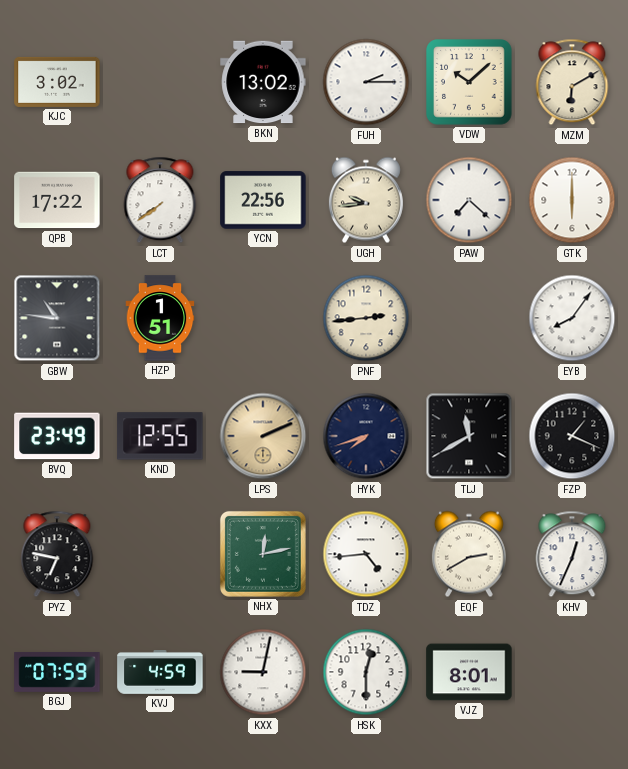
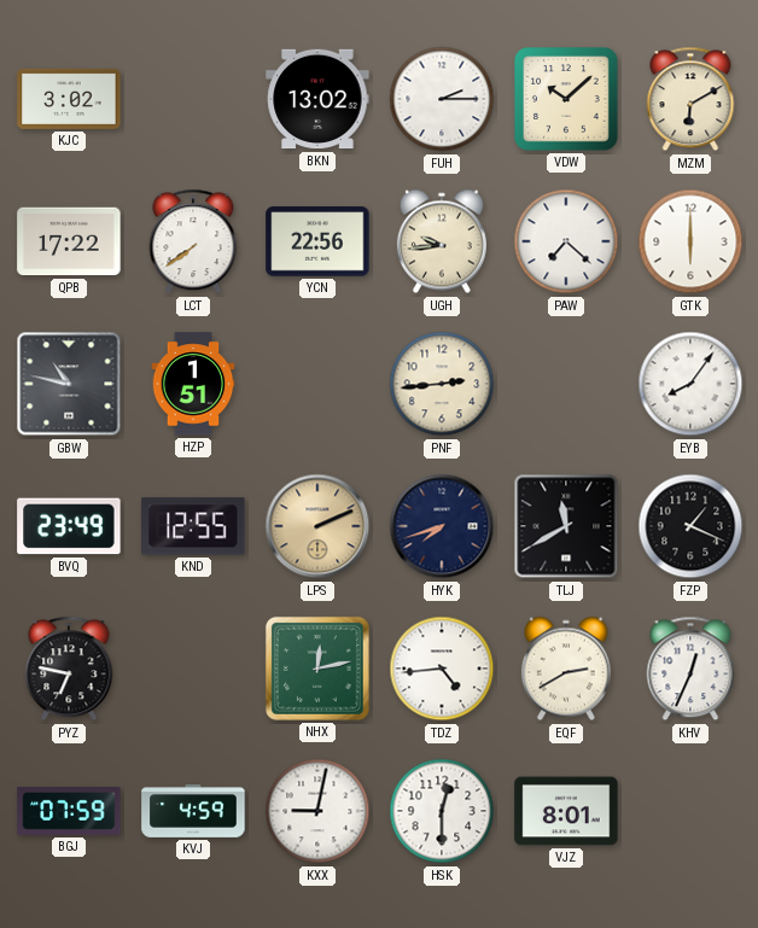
GBW: 10:46 -> 10:47
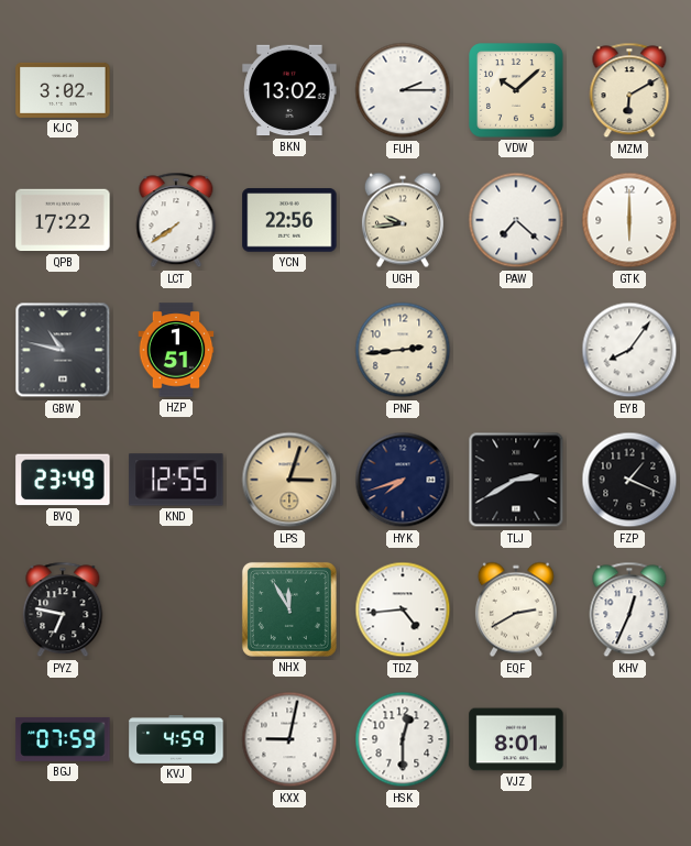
LPS: 2:11 -> 3:03
TLJ: 11:40 -> 2:40
NHX: 12:13 -> 11:55
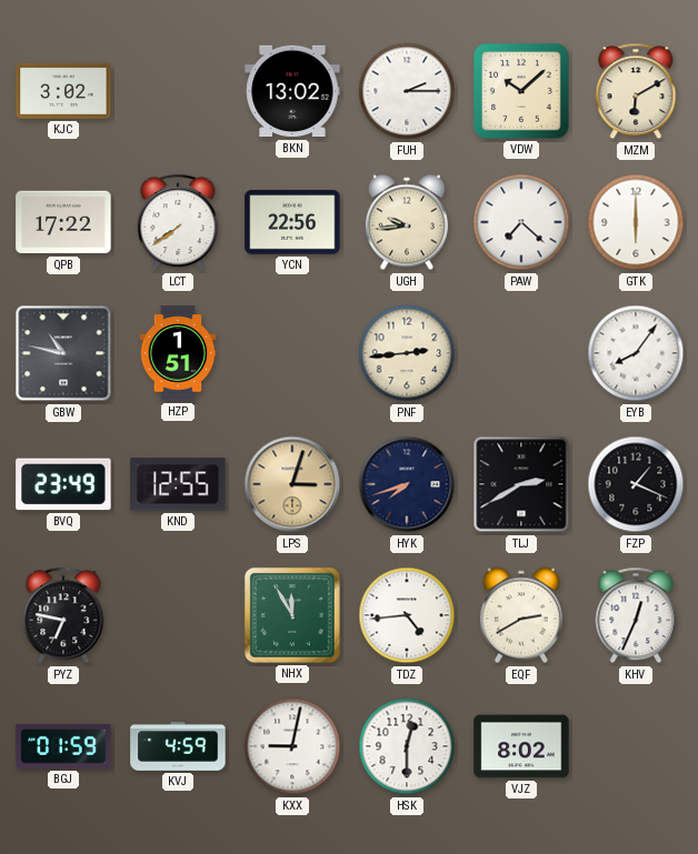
BGJ: 07:59 -> 01:59
VJZ: 8:01 -> 8:02
